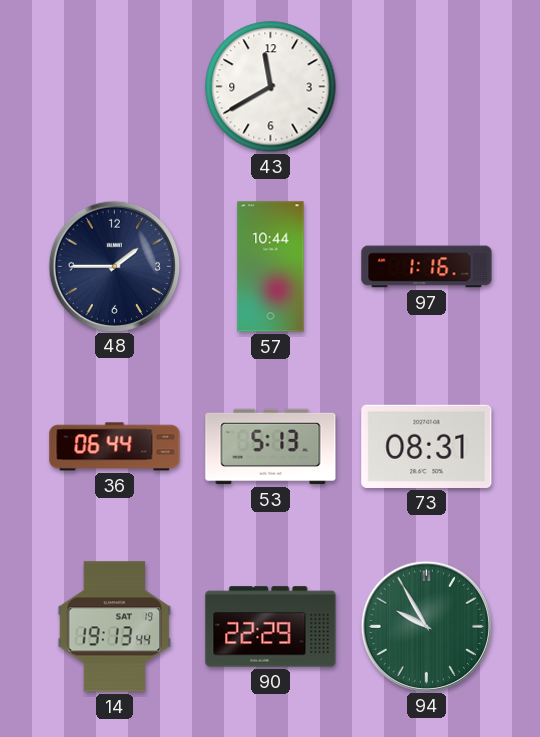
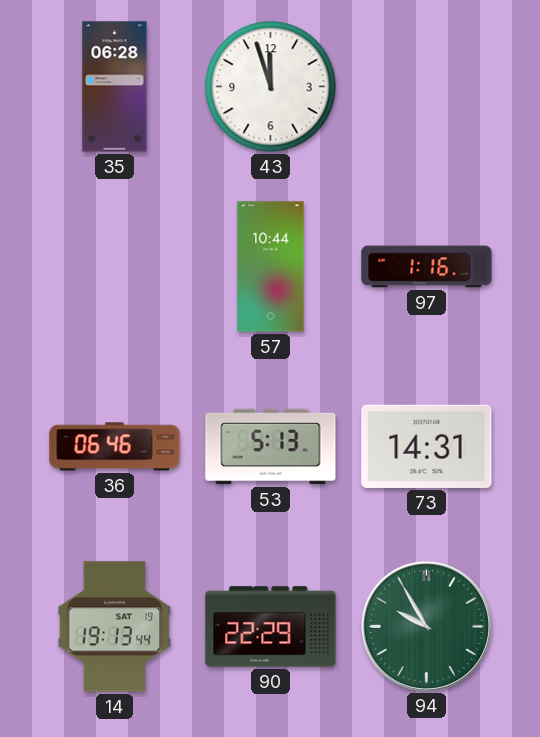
35: none -> 06:28
43: 11:40 -> 11:57
48: 1:45 -> none
36: 06:44 -> 06:46
73: 08:31 -> 14:31
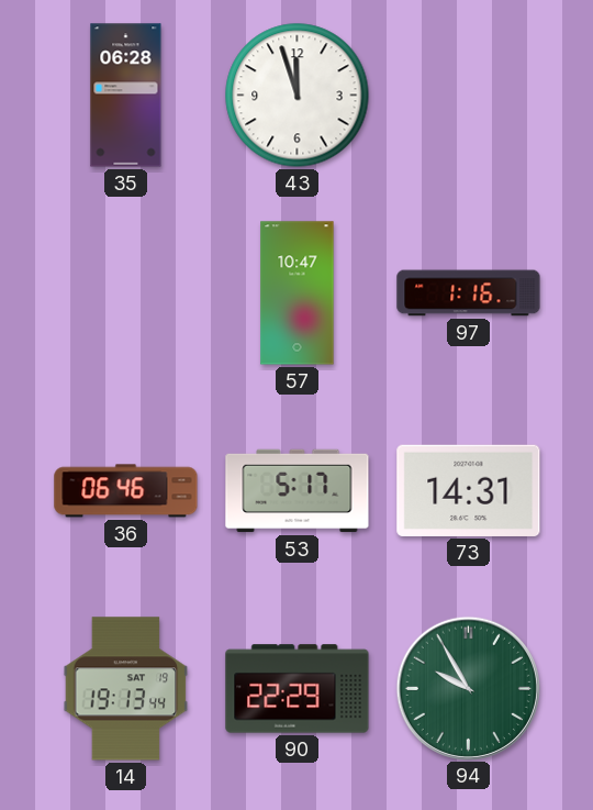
57: 10:44 -> 10:47
53: 5:13 -> 5:17
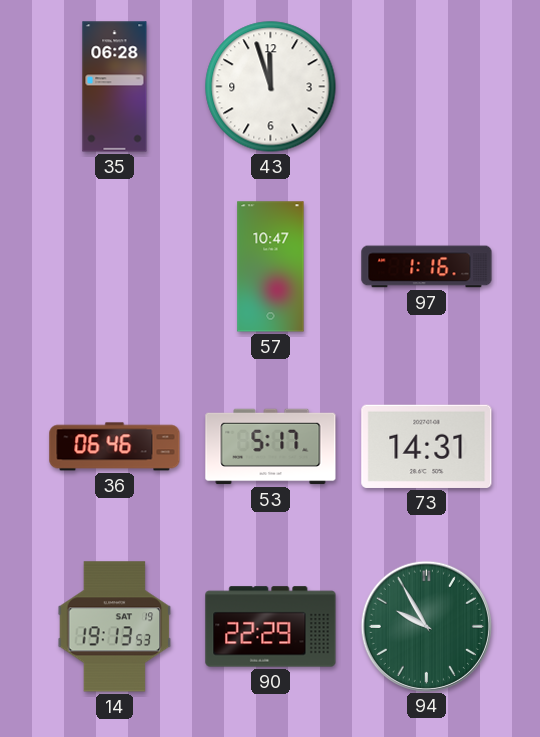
14: 19:13:44 -> 19:13:53
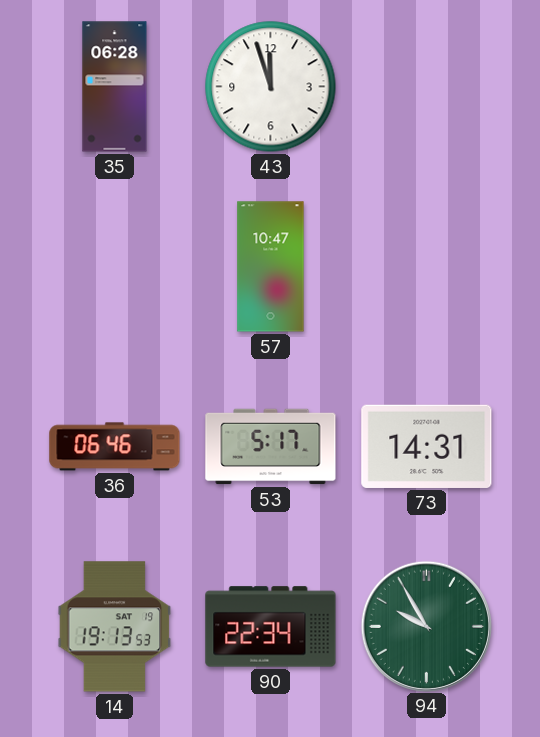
97: 1:16 -> none
90: 22:29 -> 22:34
